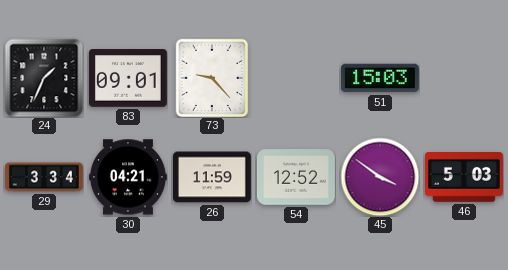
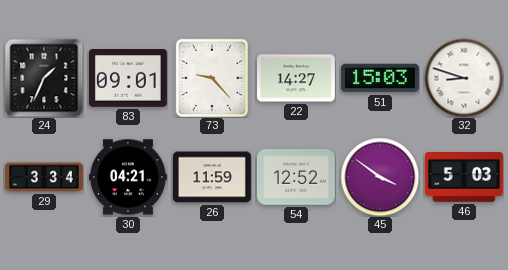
22: none -> 14:27
32: none -> 8:48
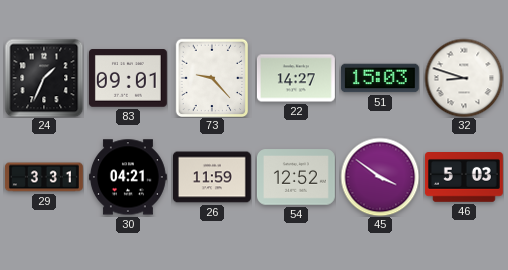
29: 3:34 -> 3:31
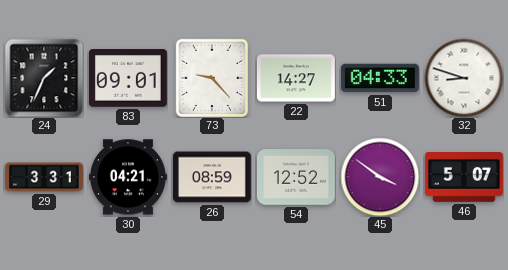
51: 15:03 -> 04:33
26: 11:59 -> 08:59
46: 5:03 -> 5:07
